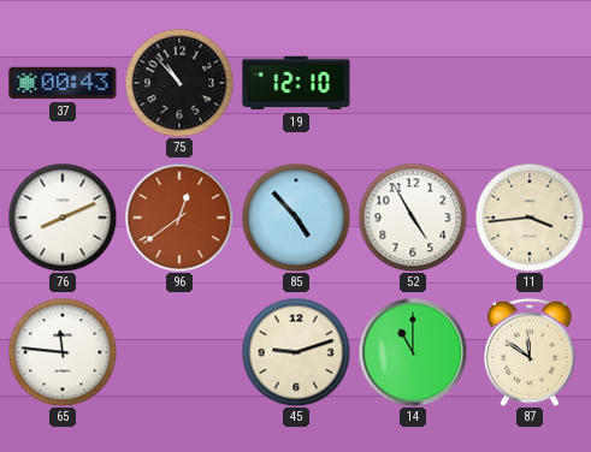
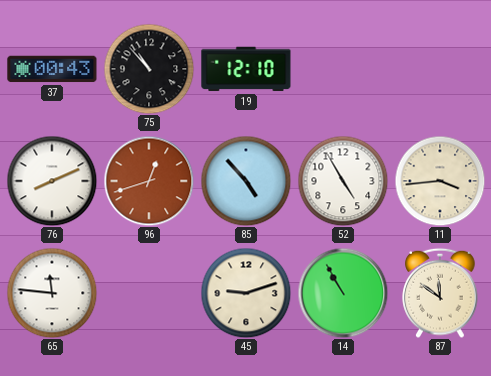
96: 12:39 -> 12:42
14: 11:00 -> 10:55
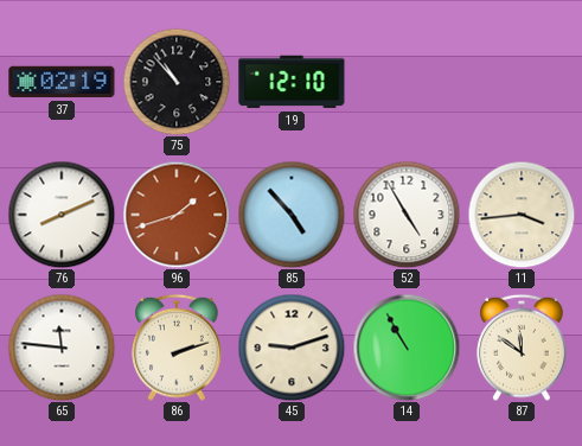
37: 00:43 -> 02:19
96: 12:42 -> 1:42
86: none -> 2:12
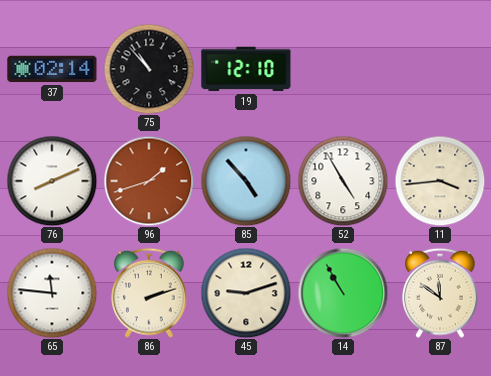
37: 02:19 -> 02:14
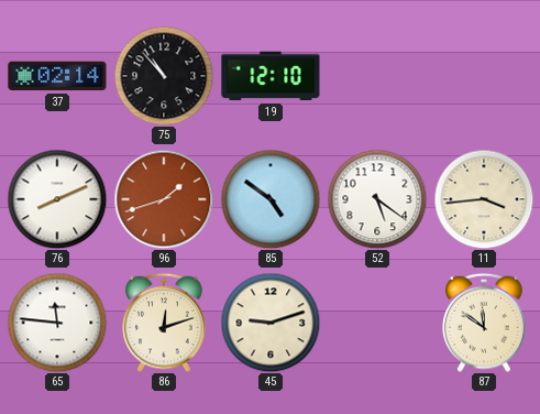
85: 4:53 -> 4:51
52: 4:55 -> 5:21
86: 2:12 -> 12:12
14: 10:55 -> none
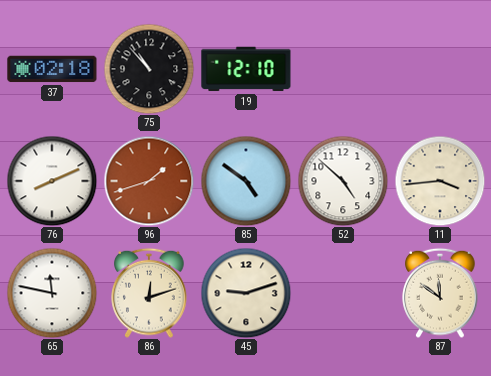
37: 02:14 -> 02:18
52: 5:21 -> 4:52
65: 11:46 -> 11:47
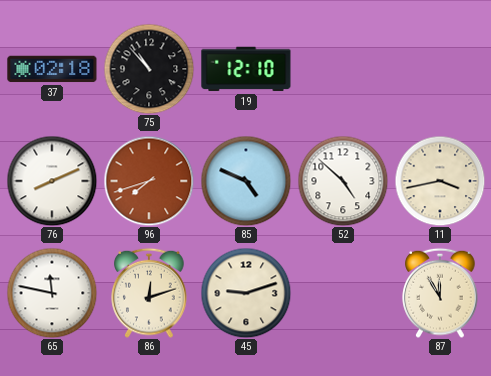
96: 1:42 -> 7:42
85: 4:51 -> 4:49
11: 3:44 -> 3:43
87: 11:51 -> 11:55
